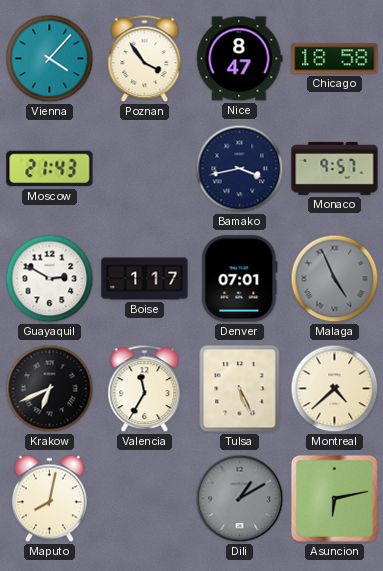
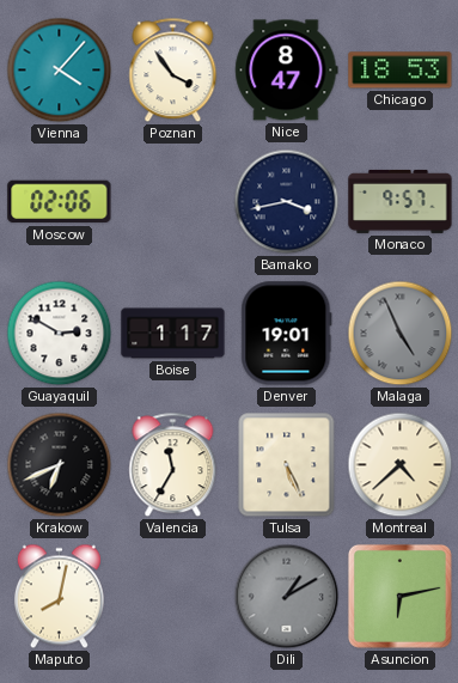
Chicago: 18:58 -> 18:53
Moscow: 21:43 -> 02:06
Denver: 07:01 -> 19:01
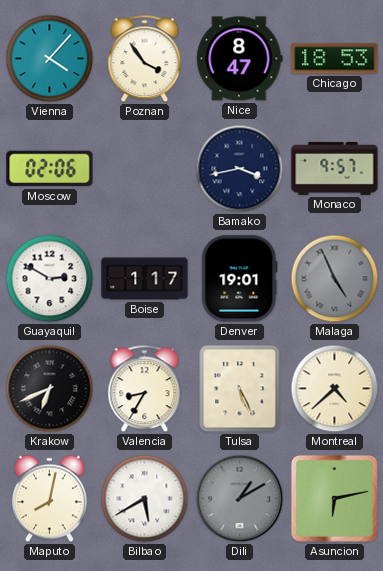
Valencia: 11:35 -> 8:35
Bilbao: none -> 5:40
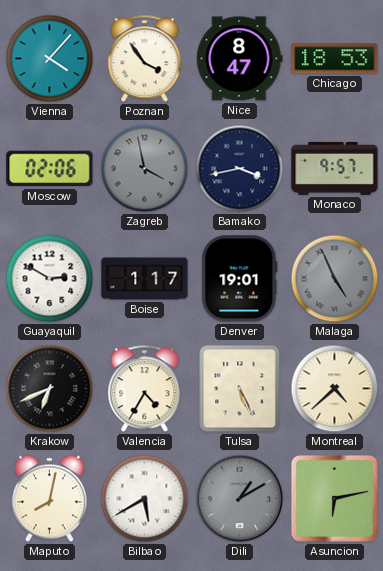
Zagreb: none -> 3:58
Valencia: 8:35 -> 4:35
